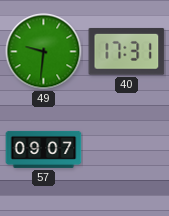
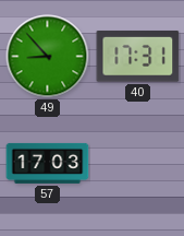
49: 9:31 -> 8:53
57: 09:07 -> 17:03
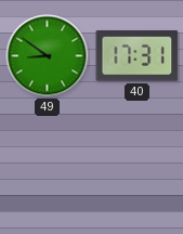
49: 8:53 -> 8:51
57: 17:03 -> none
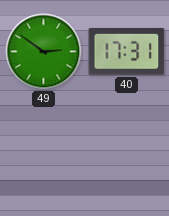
49: 8:51 -> 2:51
